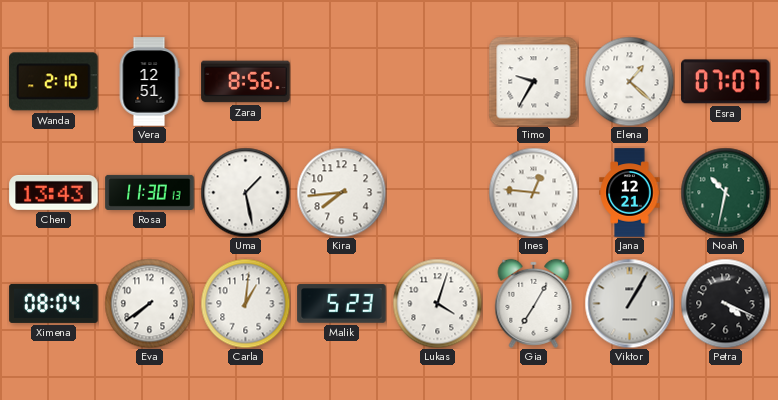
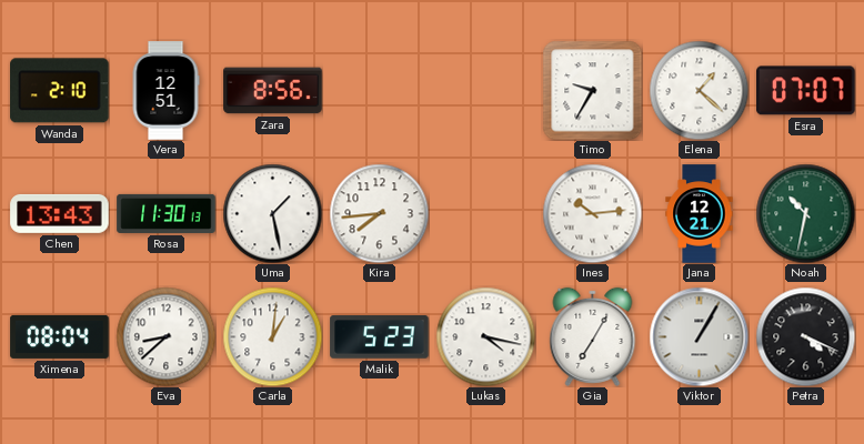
Ines: 12:46 -> 10:14
Eva: 7:39 -> 8:38
Lukas: 4:03 -> 4:17
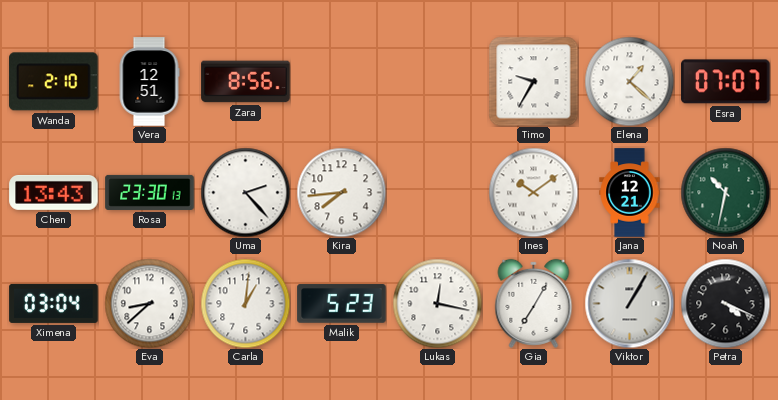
Rosa: 11:30 -> 23:30
Uma: 1:28 -> 2:23
Ines: 10:14 -> 10:09
Ximena: 08:04 -> 03:04
Lukas: 4:17 -> 12:17
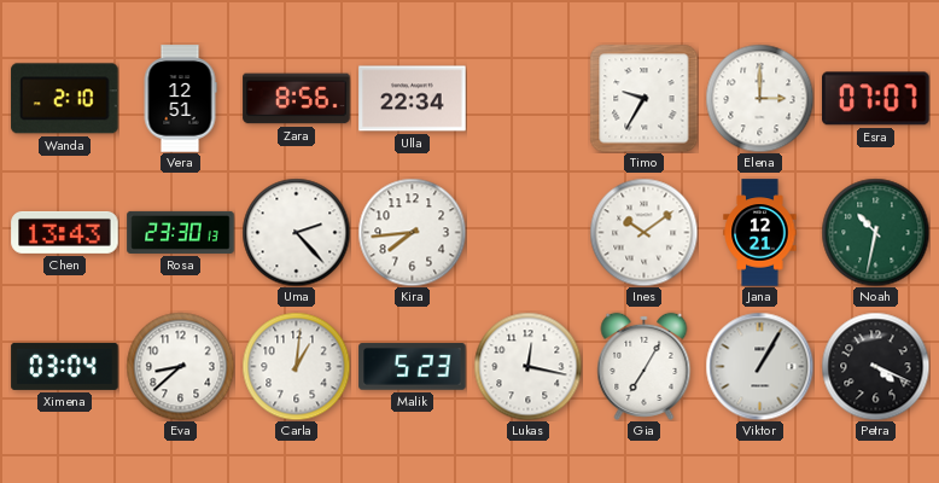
Ulla: none -> 22:34
Elena: 1:22 -> 3:00
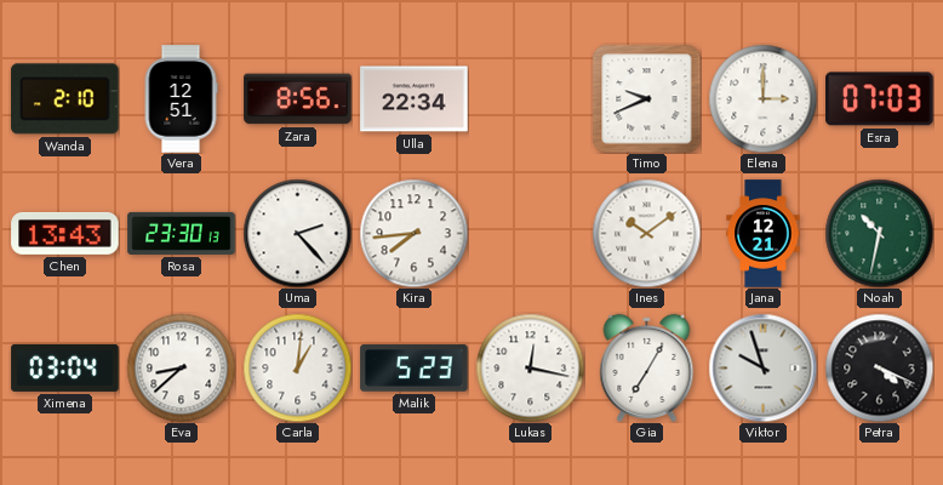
Timo: 9:35 -> 9:41
Esra: 07:07 -> 07:03
Viktor: 1:05 -> 9:57
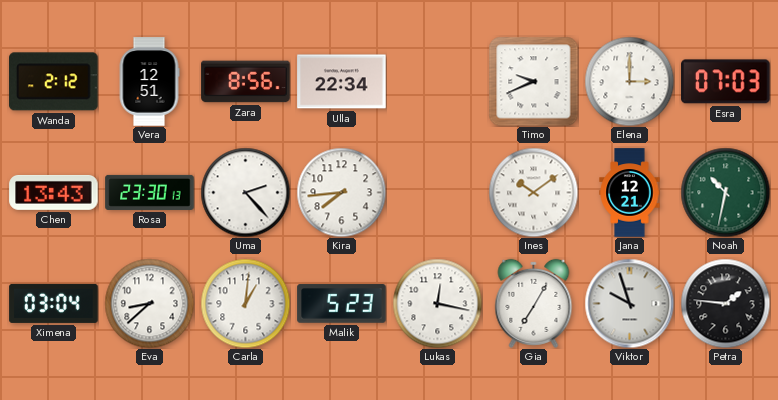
Wanda: 2:10 -> 2:12
Petra: 4:19 -> 1:46
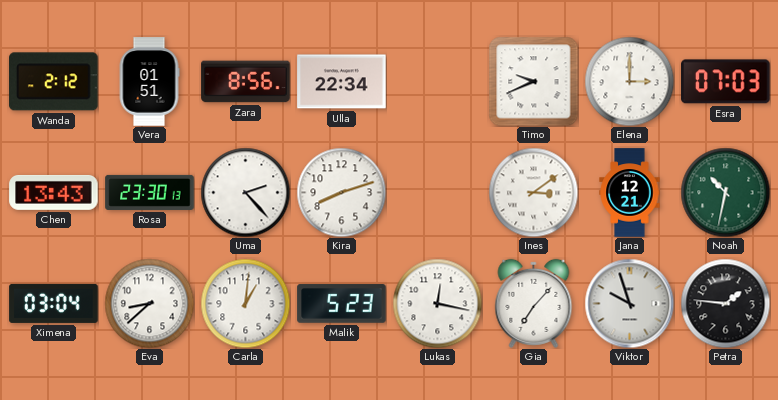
Vera: 12:51 -> 01:51
Kira: 7:44 -> 8:12
Ines: 10:09 -> 3:09
Gia: 7:05 -> 7:07
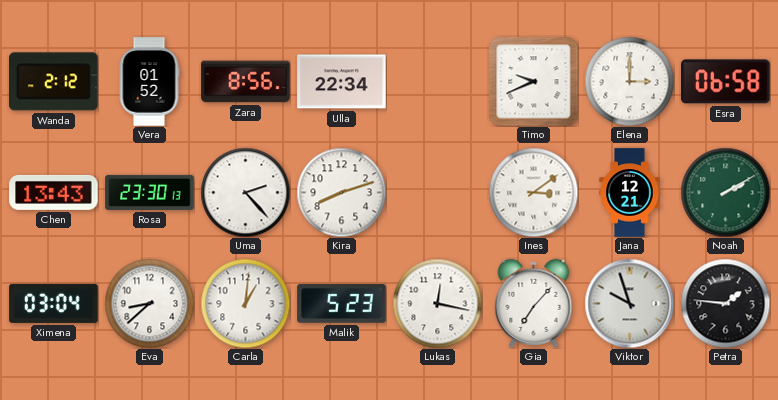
Vera: 01:51 -> 01:52
Esra: 07:03 -> 06:58
Noah: 10:32 -> 2:10
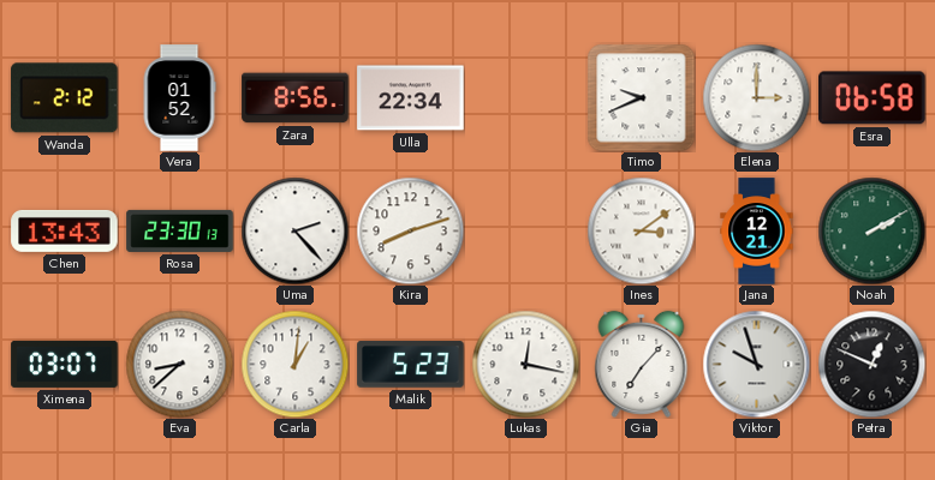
Ximena: 03:04 -> 03:07
Petra: 1:46 -> 12:49
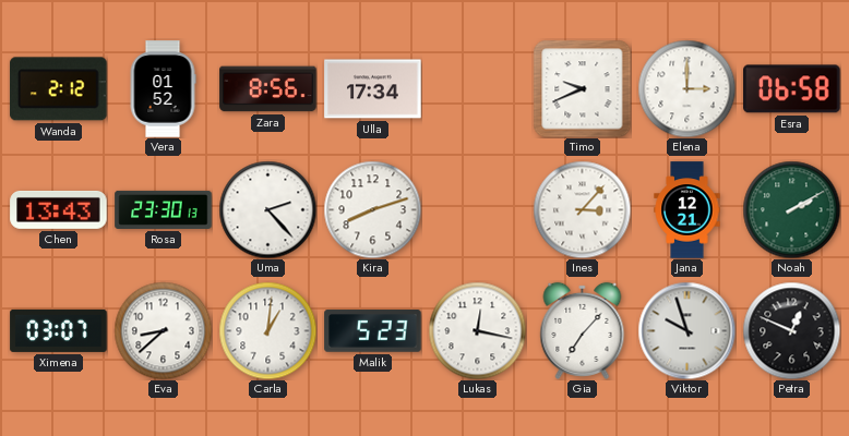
Ulla: 22:34 -> 17:34
Ines: 3:09 -> 3:07
